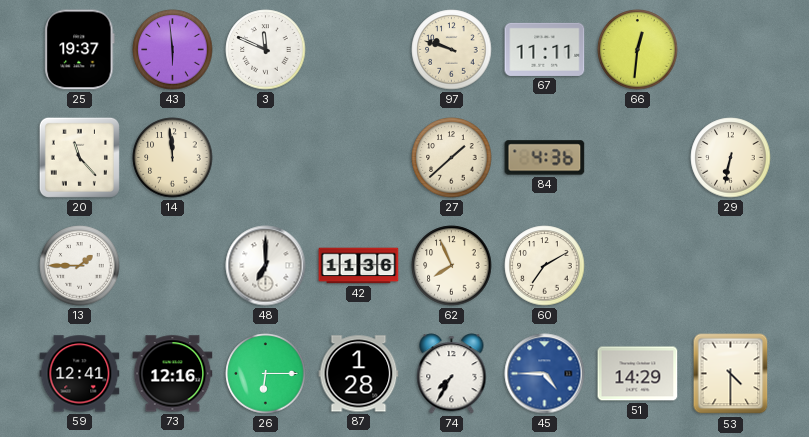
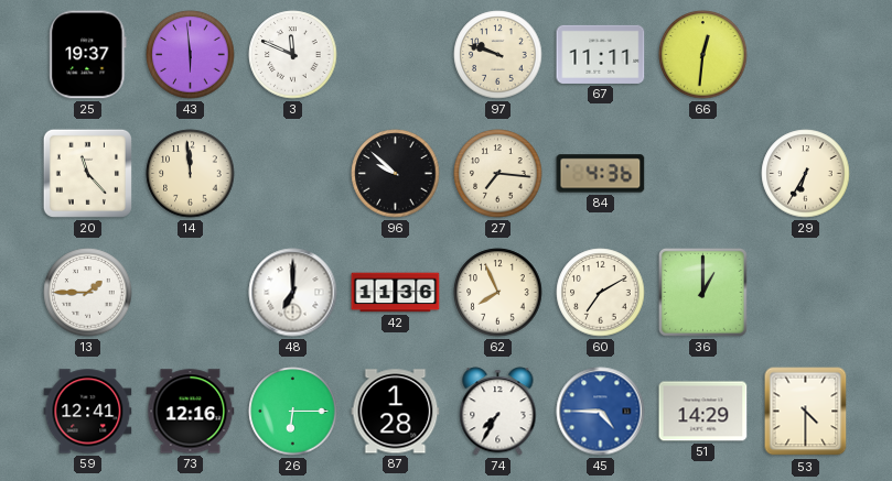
96: none -> 9:52
27: 1:38 -> 7:16
29: 6:32 -> 6:35
36: none -> 1:00
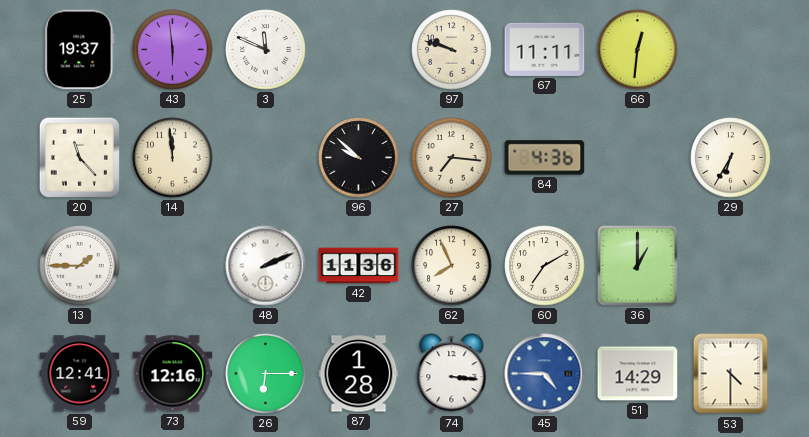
48: 7:00 -> 2:11
74: 7:35 -> 3:16
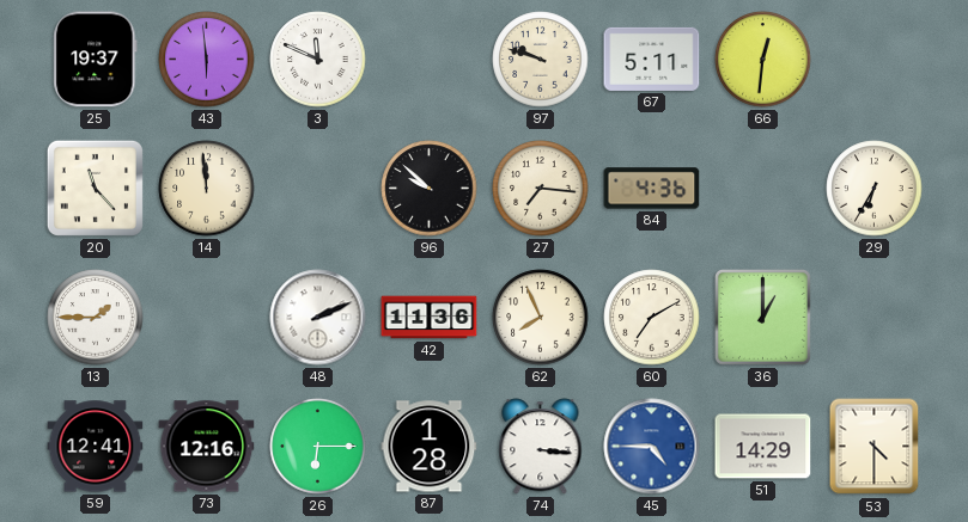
67: 11:11 -> 5:11
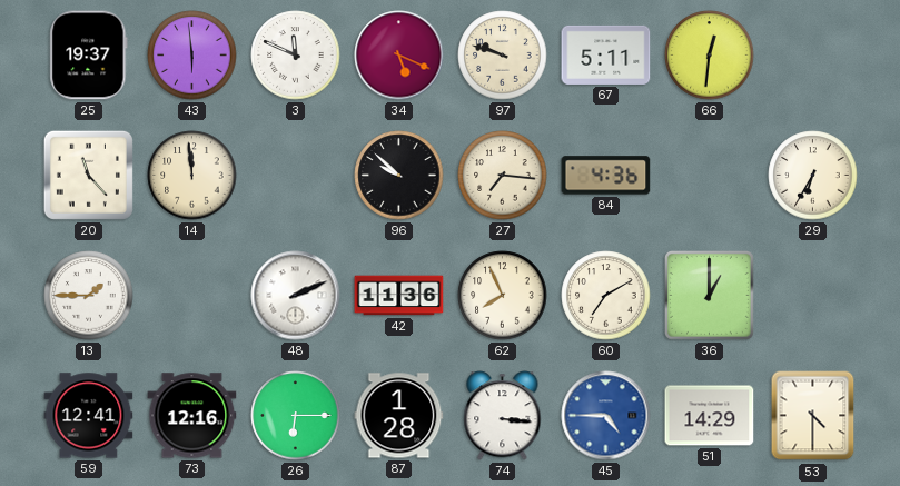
34: none -> 5:19
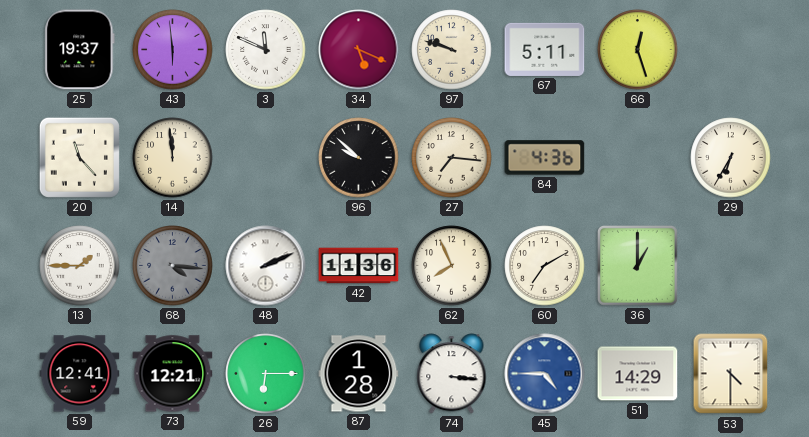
66: 12:31 -> 12:27
68: none -> 4:16
73: 12:16 -> 12:21
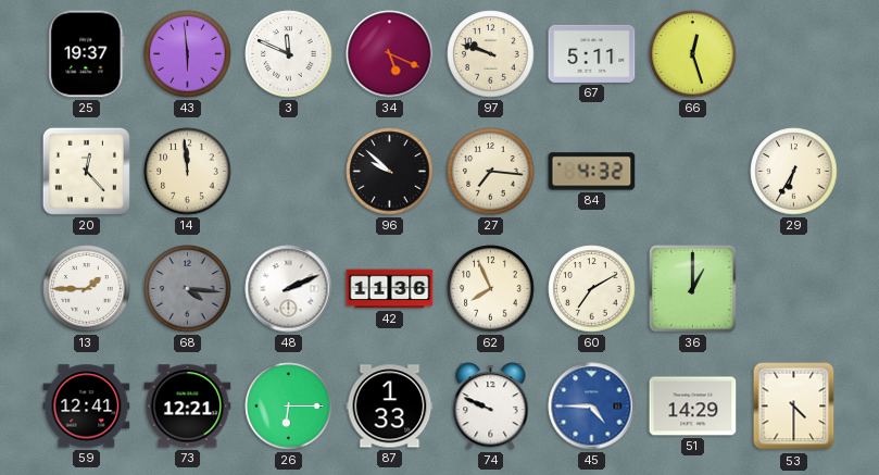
20: 11:23 -> 12:23
84: 4:36 -> 4:32
87: 1:28 -> 1:33
74: 3:16 -> 9:49
